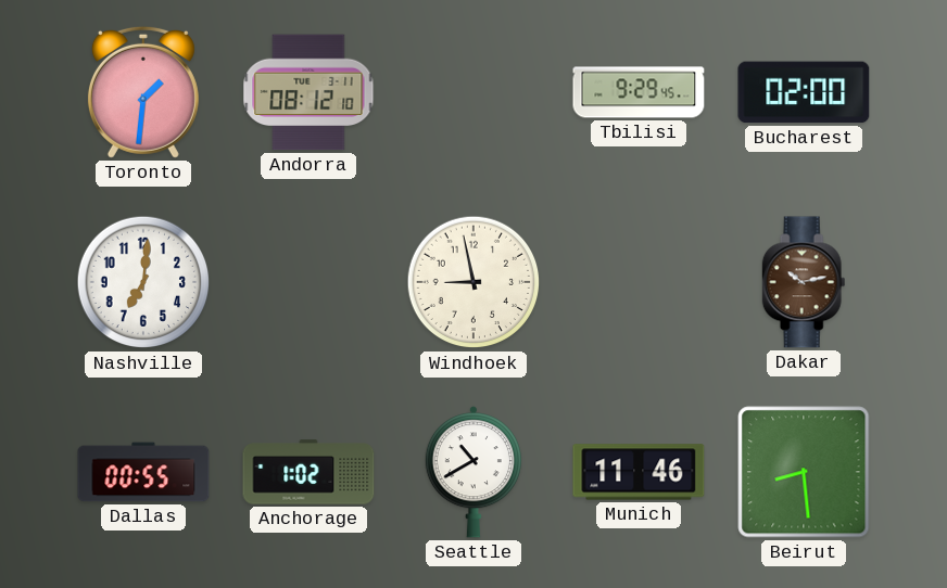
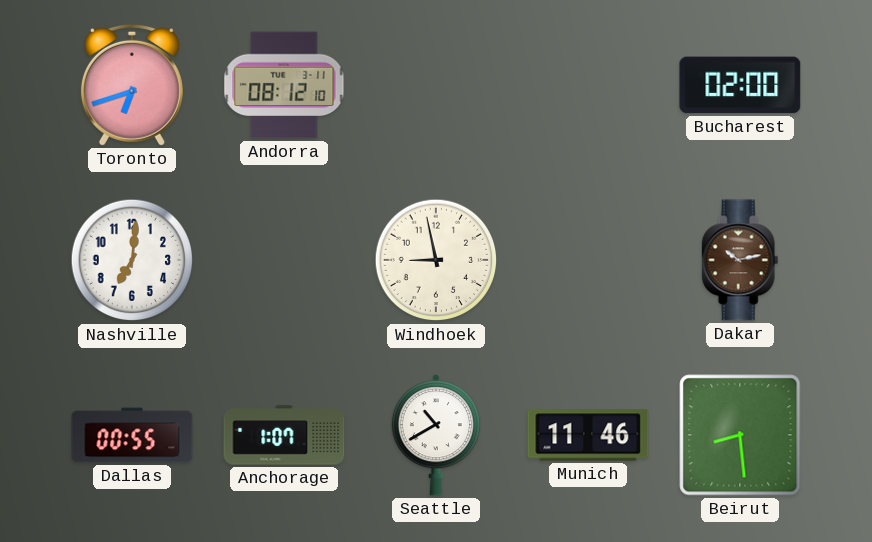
Toronto: 1:31 -> 6:42
Tbilisi: 9:29 -> none
Anchorage: 1:02 -> 1:07
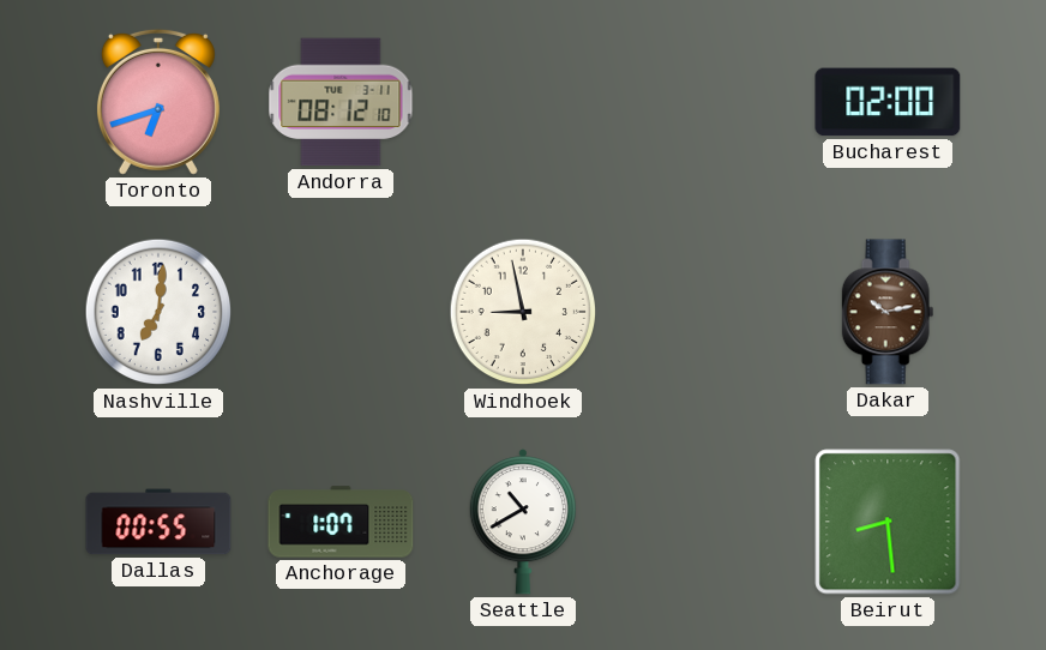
Munich: 11:46 -> none
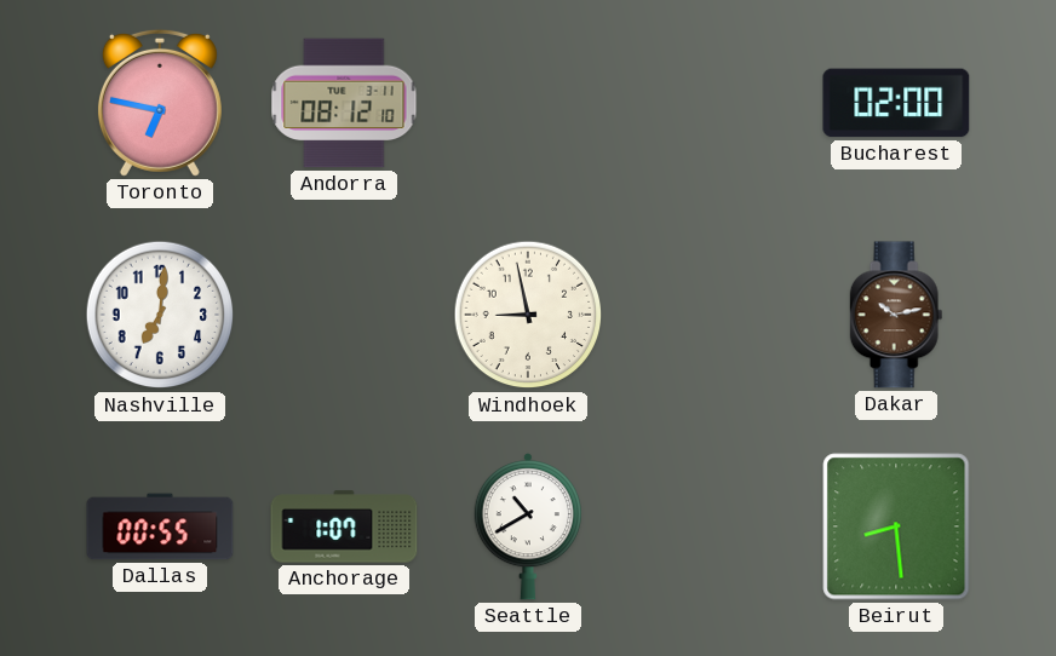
Toronto: 6:42 -> 6:47
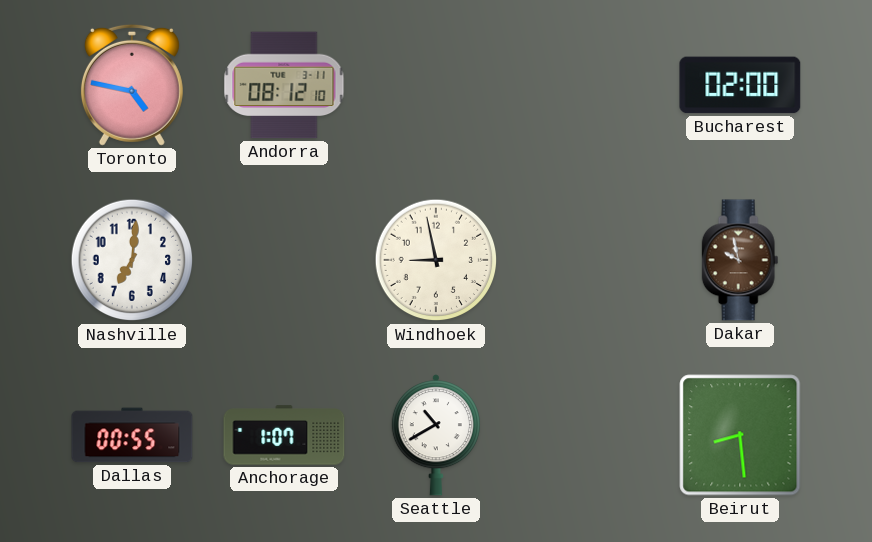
Toronto: 6:47 -> 4:47
Dakar: 10:13 -> 9:58
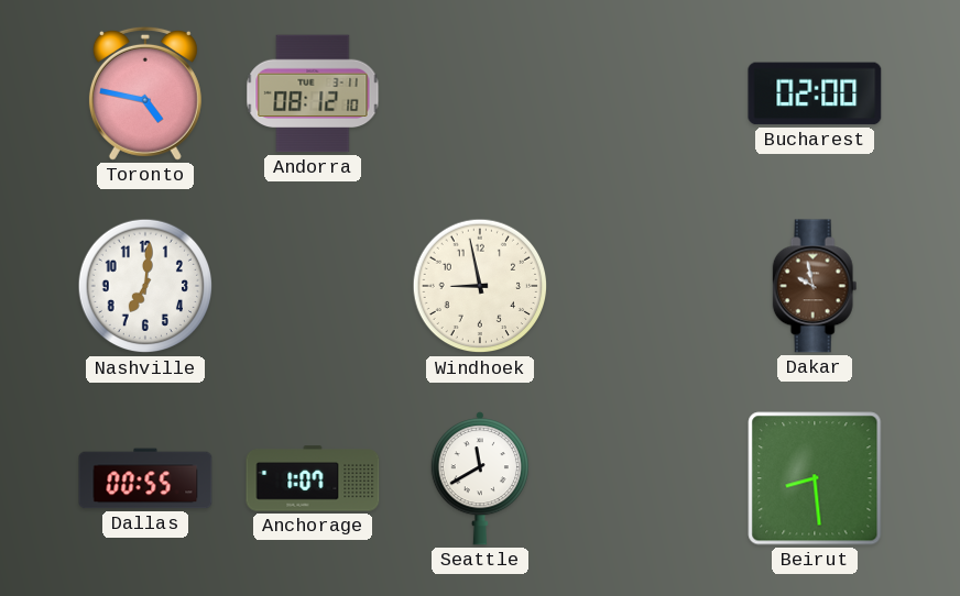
Seattle: 10:40 -> 11:40
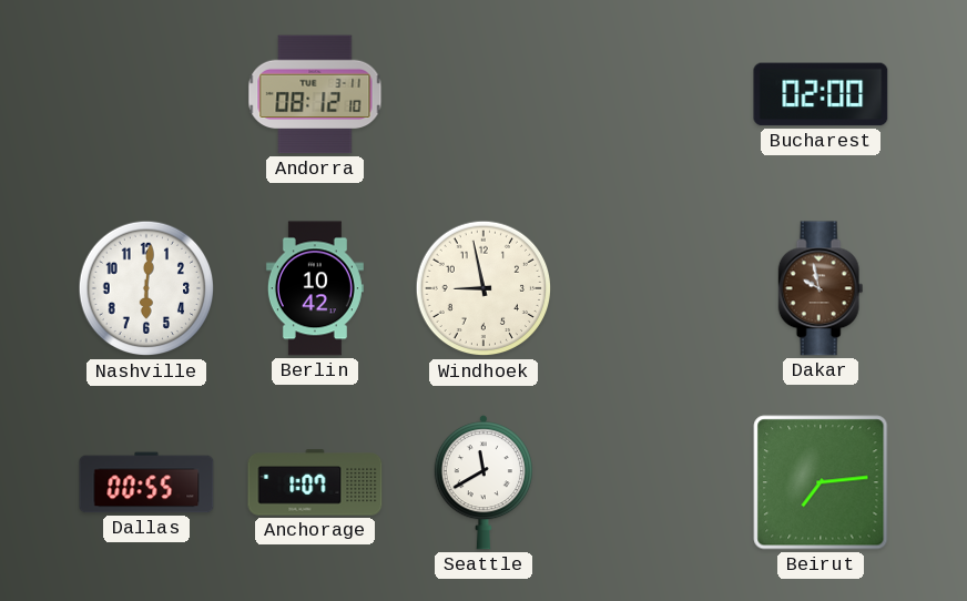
Toronto: 4:47 -> none
Nashville: 7:01 -> 6:01
Berlin: none -> 10:42
Beirut: 8:29 -> 7:14
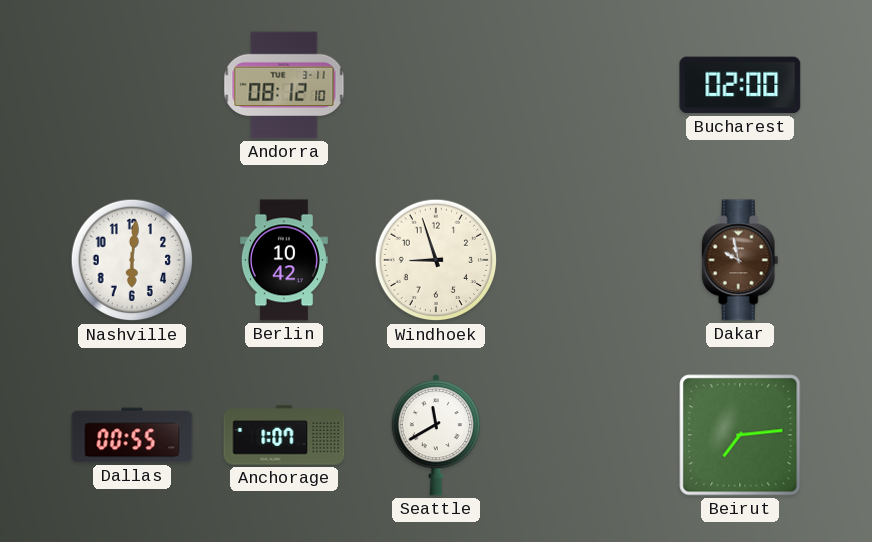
Windhoek: 8:58 -> 8:57
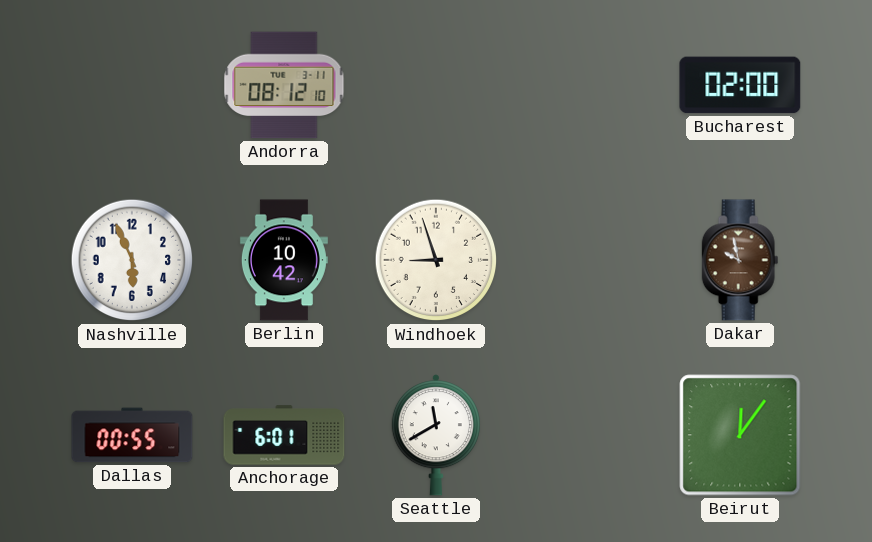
Nashville: 6:01 -> 5:56
Anchorage: 1:07 -> 6:01
Beirut: 7:14 -> 12:06
